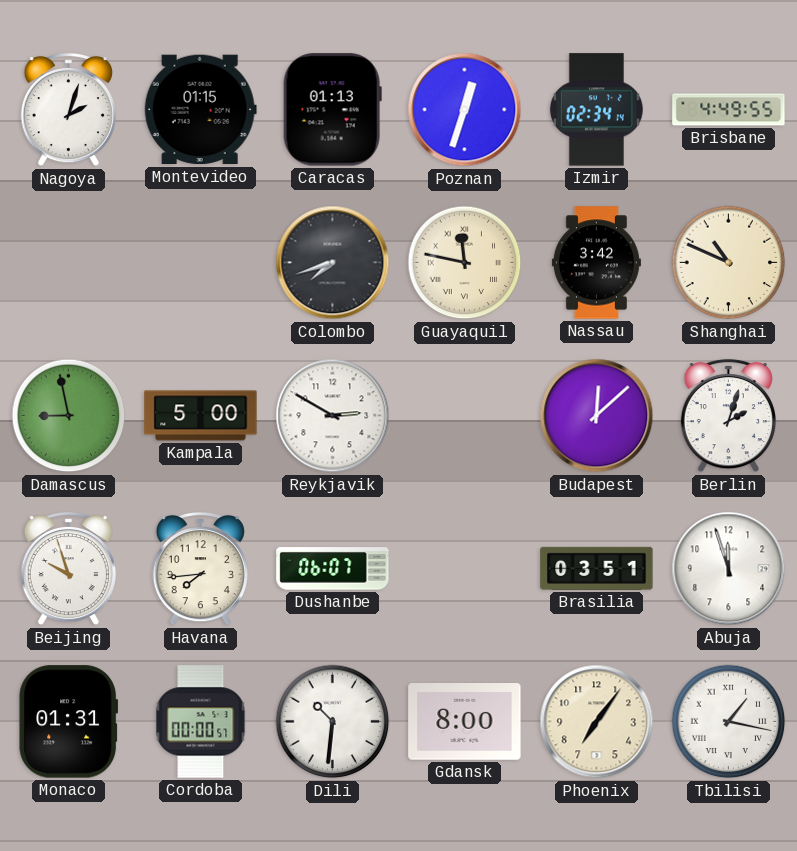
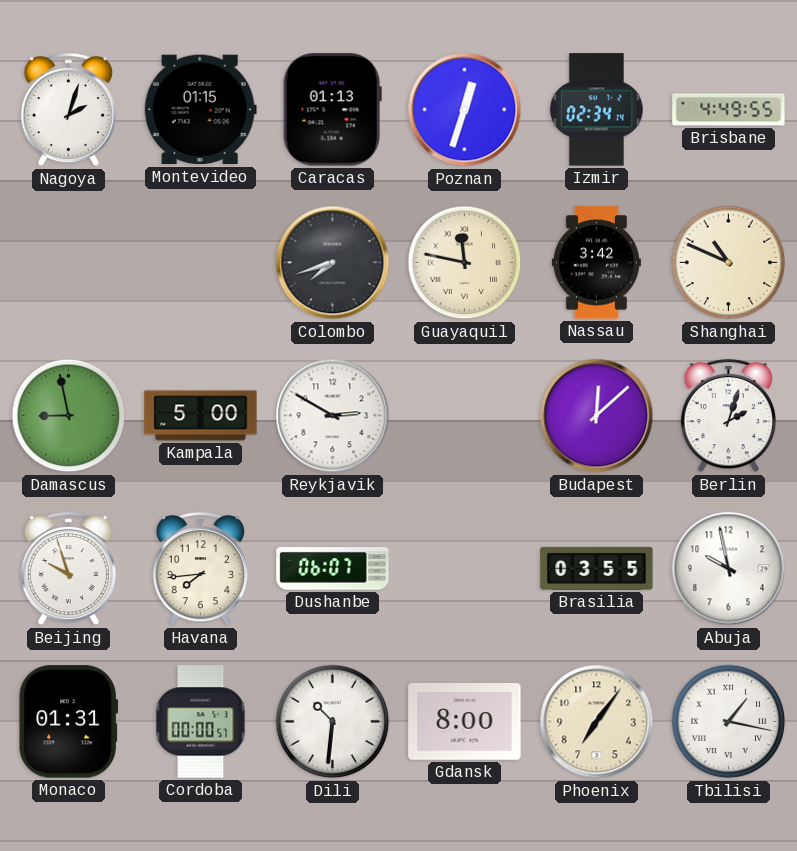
Brasilia: 03:51 -> 03:55
Abuja: 11:57 -> 9:58
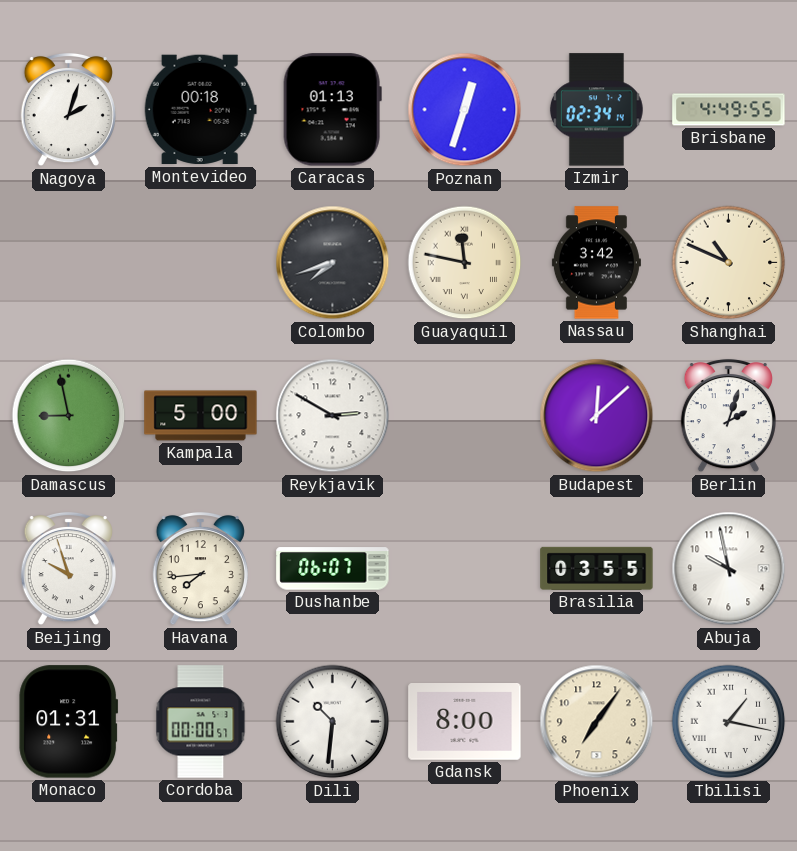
Montevideo: 01:15 -> 00:18
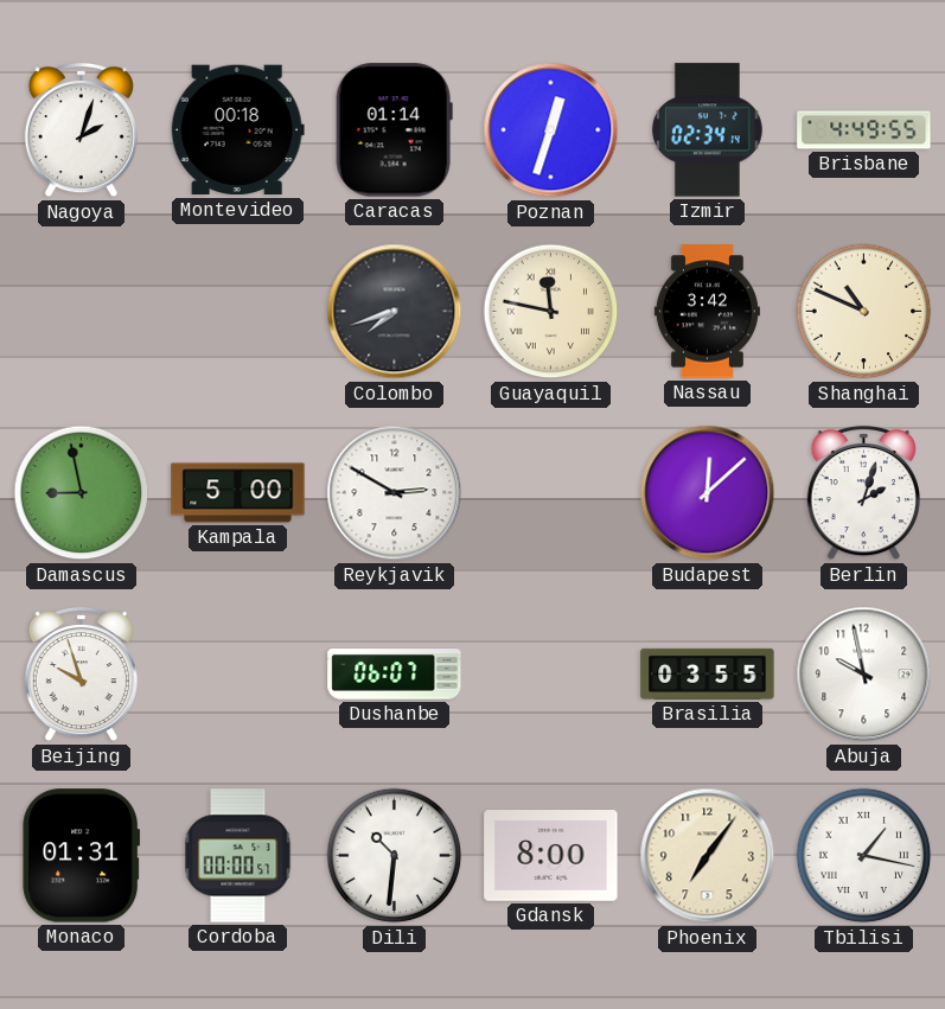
Caracas: 01:13 -> 01:14
Havana: 7:44 -> none
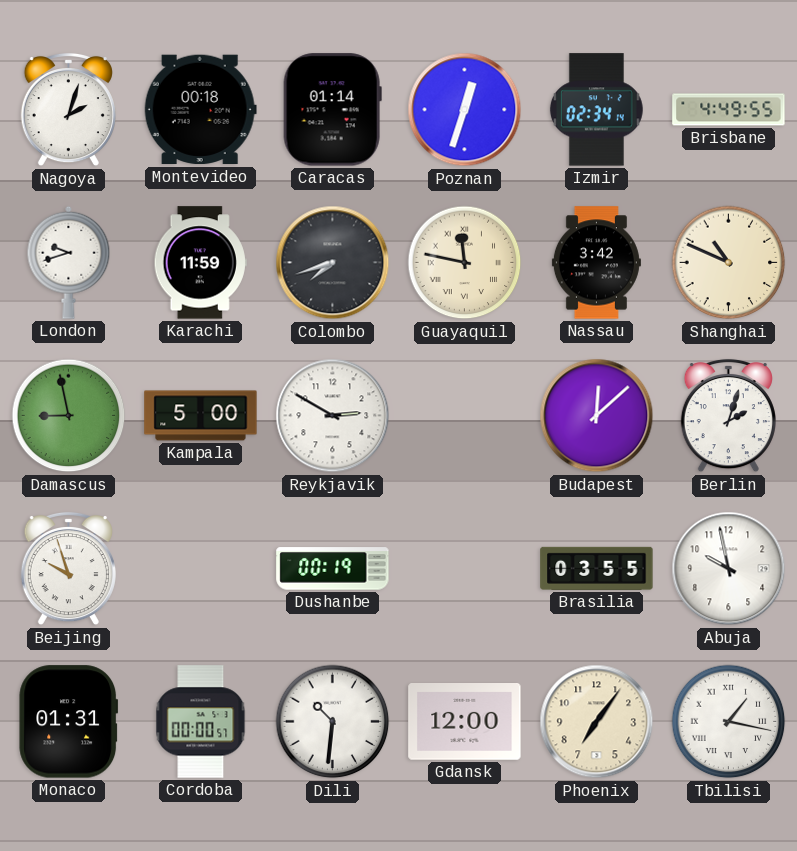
London: none -> 9:42
Karachi: none -> 11:59
Dushanbe: 06:07 -> 00:19
Gdansk: 8:00 -> 12:00
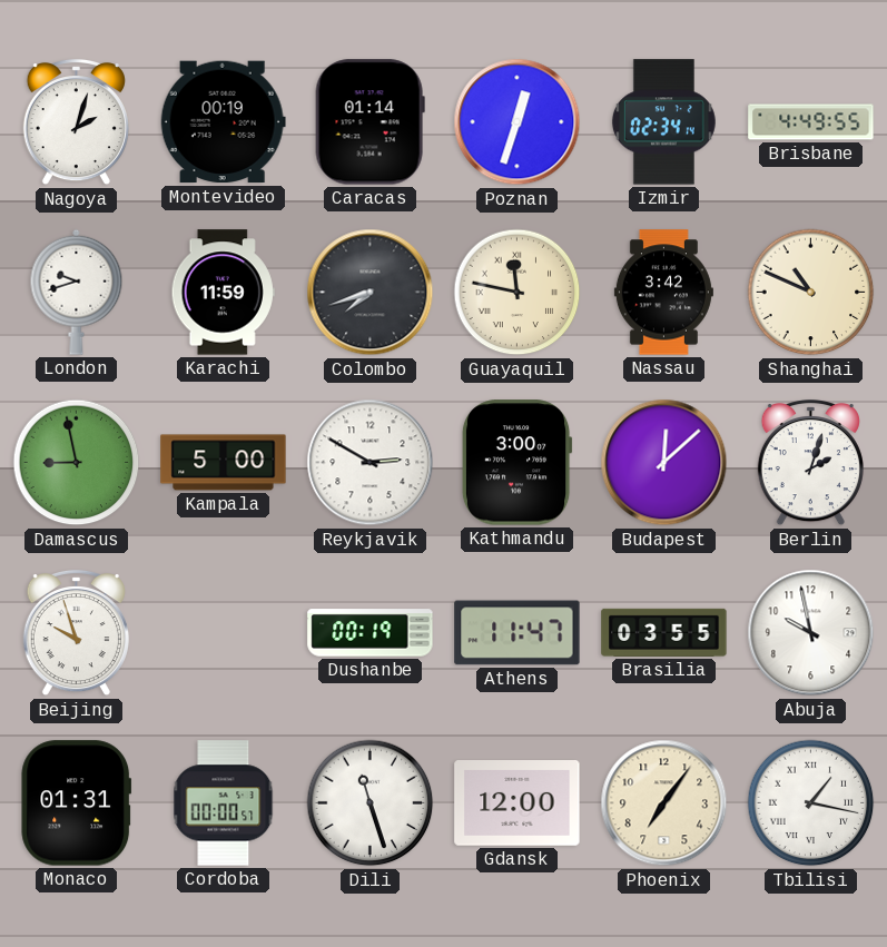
Montevideo: 00:18 -> 00:19
Kathmandu: none -> 3:00
Athens: none -> 11:47
Dili: 10:31 -> 11:27
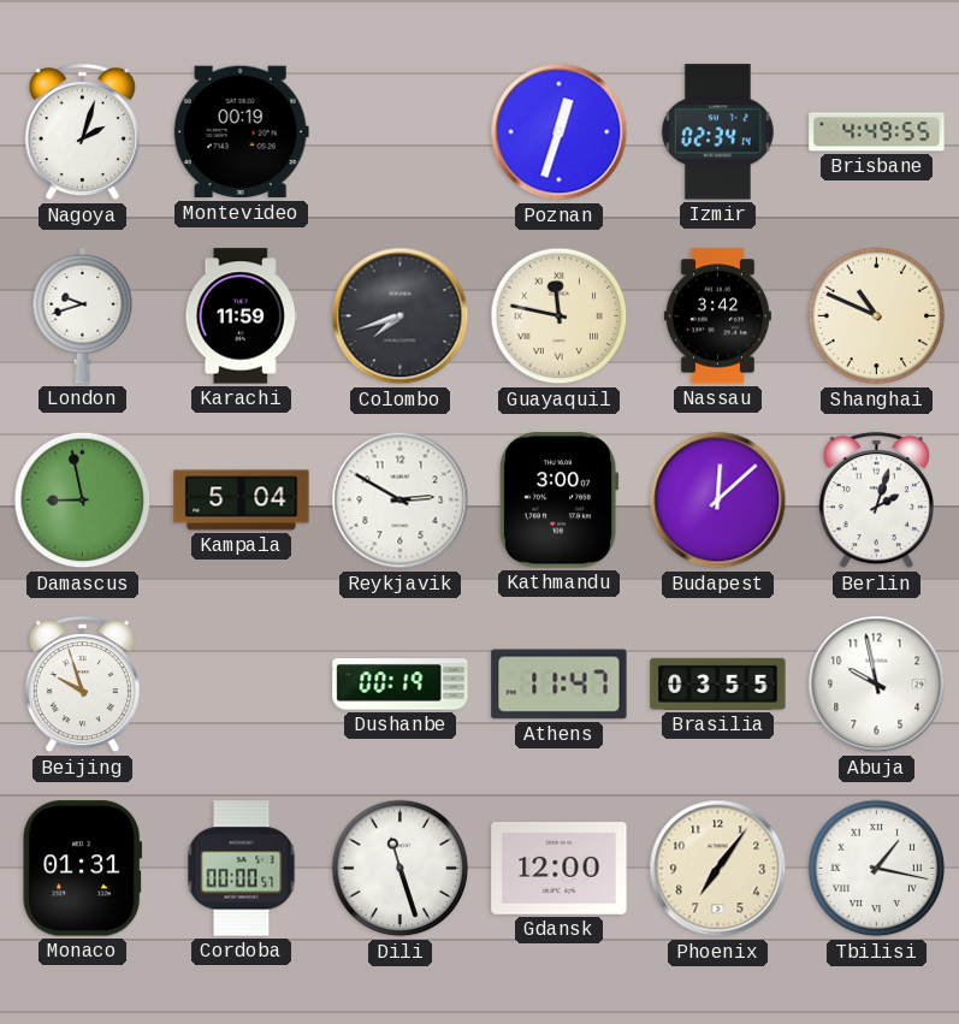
Caracas: 01:14 -> none
Kampala: 5:00 -> 5:04
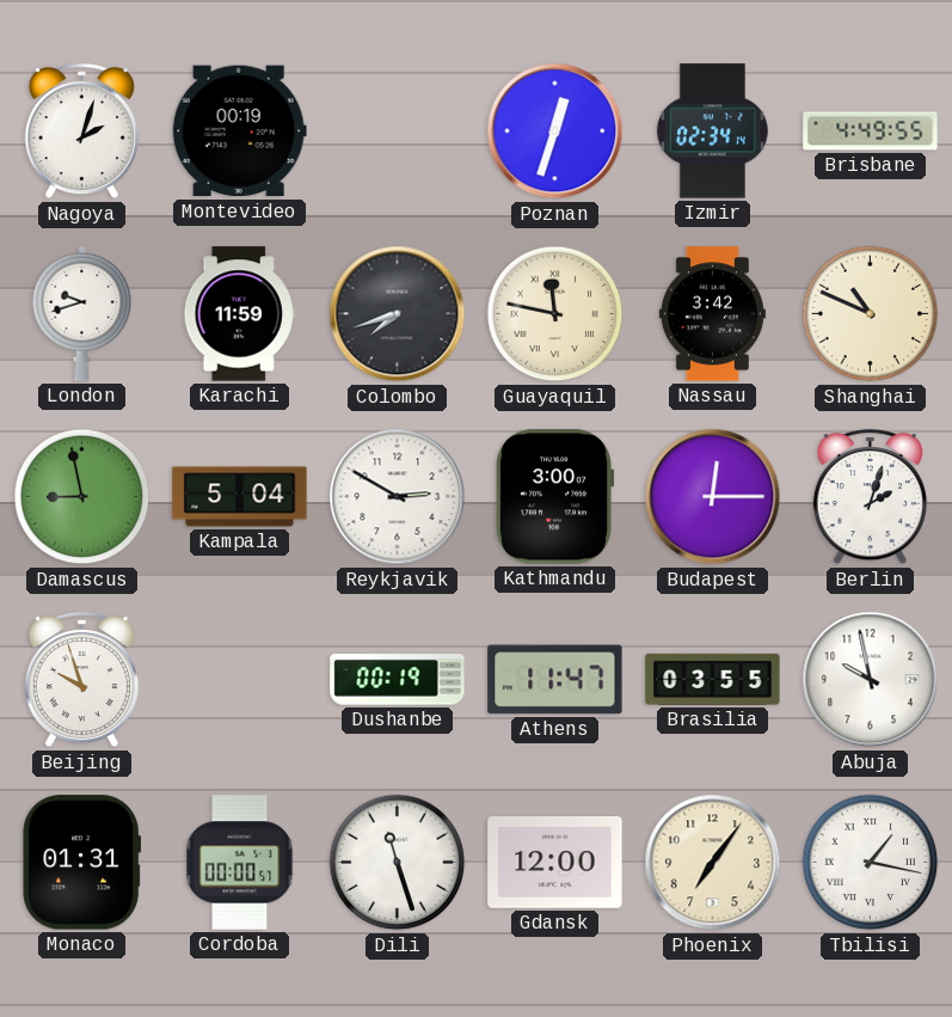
Budapest: 12:08 -> 12:15
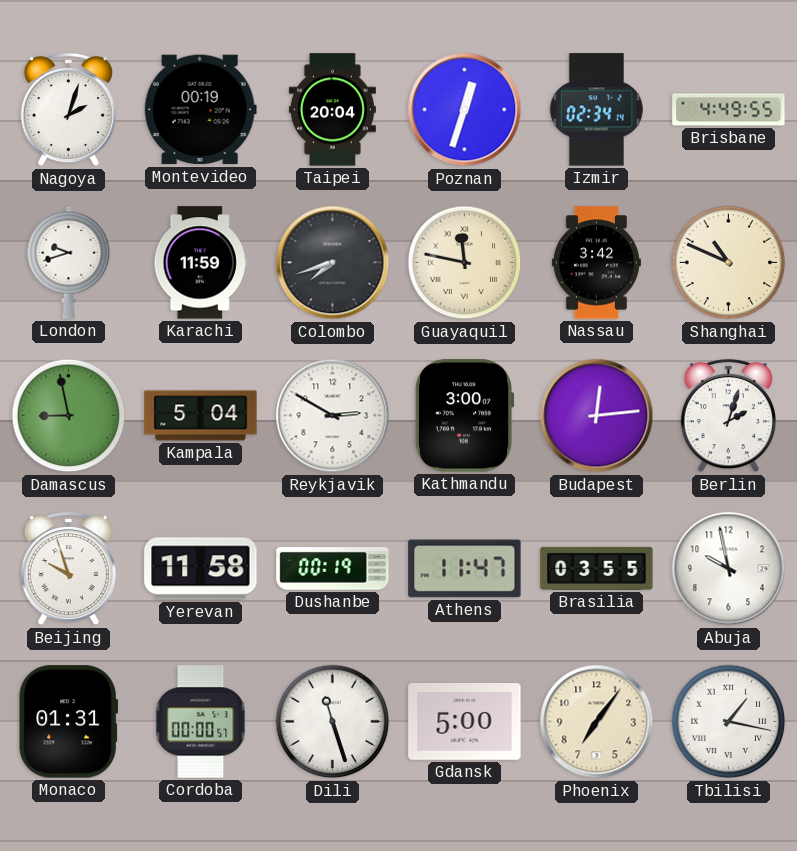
Taipei: none -> 20:04
Budapest: 12:15 -> 12:14
Yerevan: none -> 11:58
Gdansk: 12:00 -> 5:00
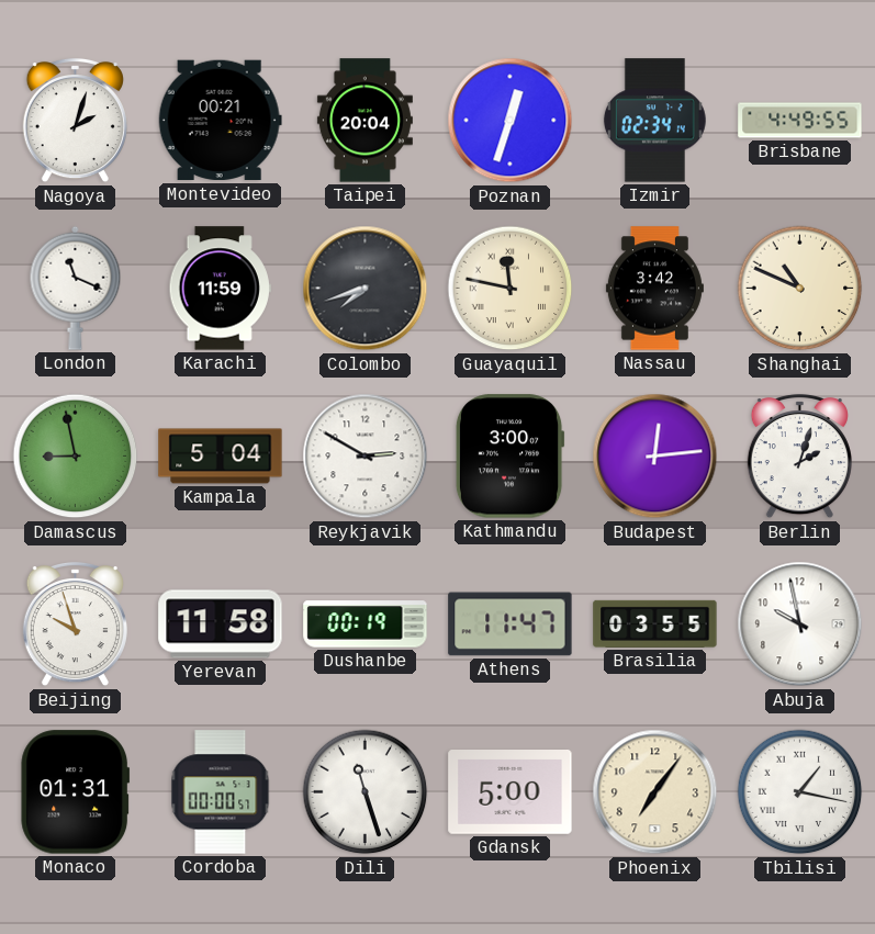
Montevideo: 00:19 -> 00:21
London: 9:42 -> 11:19
